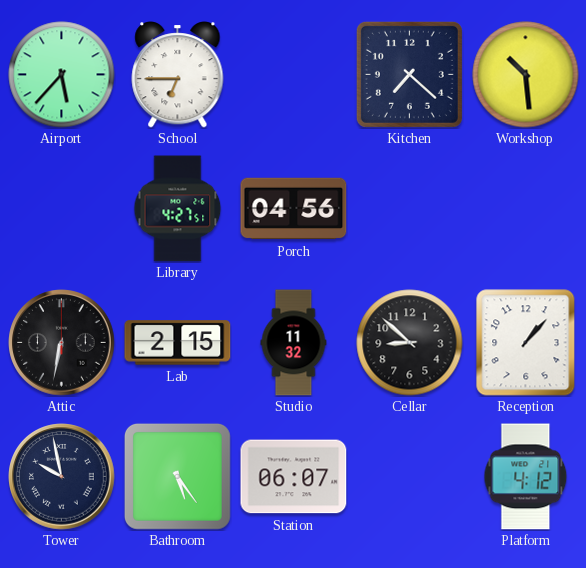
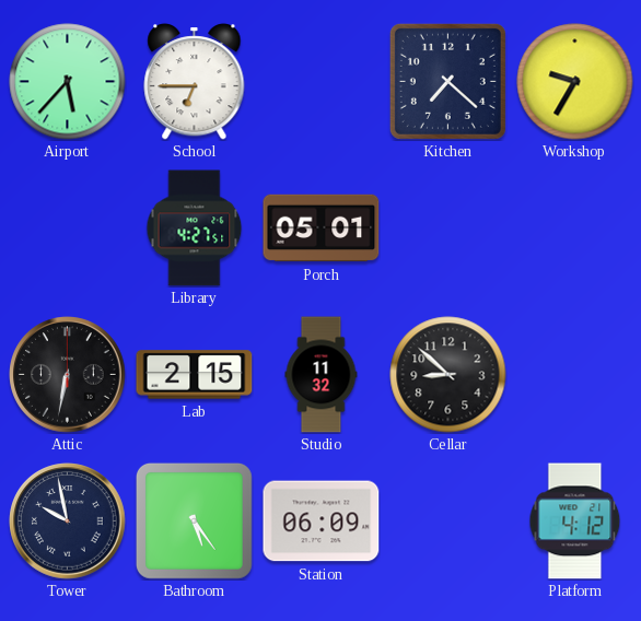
Workshop: 10:29 -> 9:35
Porch: 04:56 -> 05:01
Reception: 1:07 -> none
Station: 06:07 -> 06:09
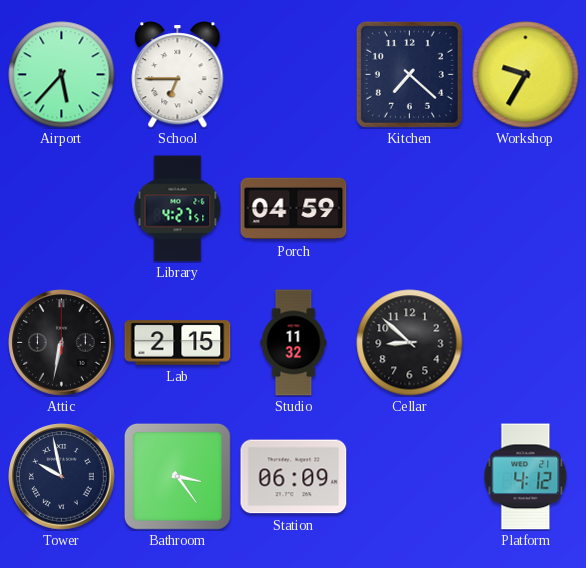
Porch: 05:01 -> 04:59
Bathroom: 5:24 -> 3:24
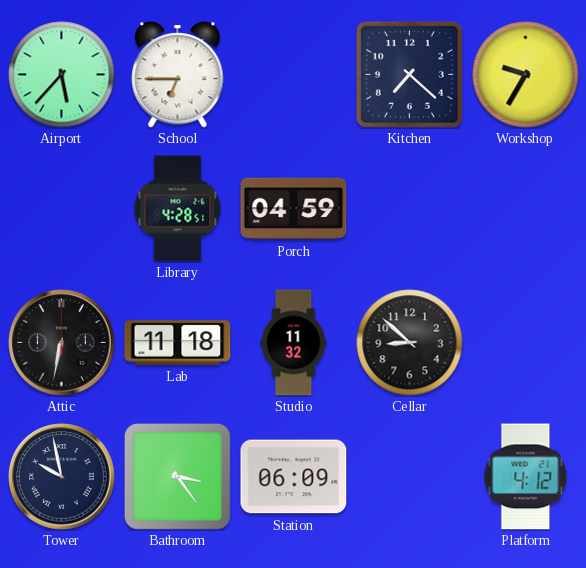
Library: 4:27 -> 4:28
Lab: 2:15 -> 11:18
